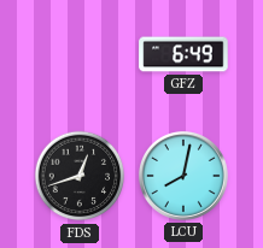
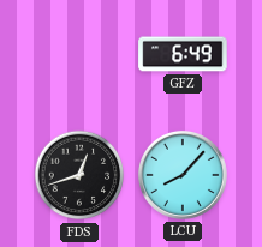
LCU: 8:02 -> 8:07
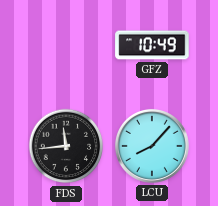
GFZ: 6:49 -> 10:49
FDS: 12:42 -> 11:44
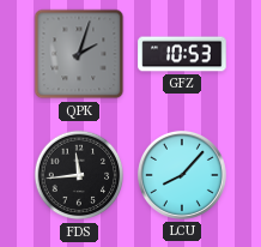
QPK: none -> 2:03
GFZ: 10:49 -> 10:53
